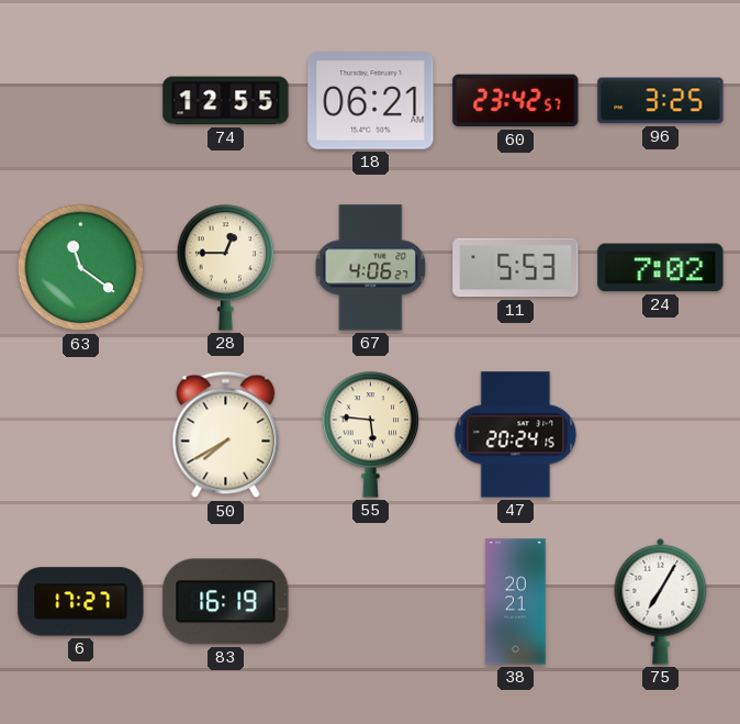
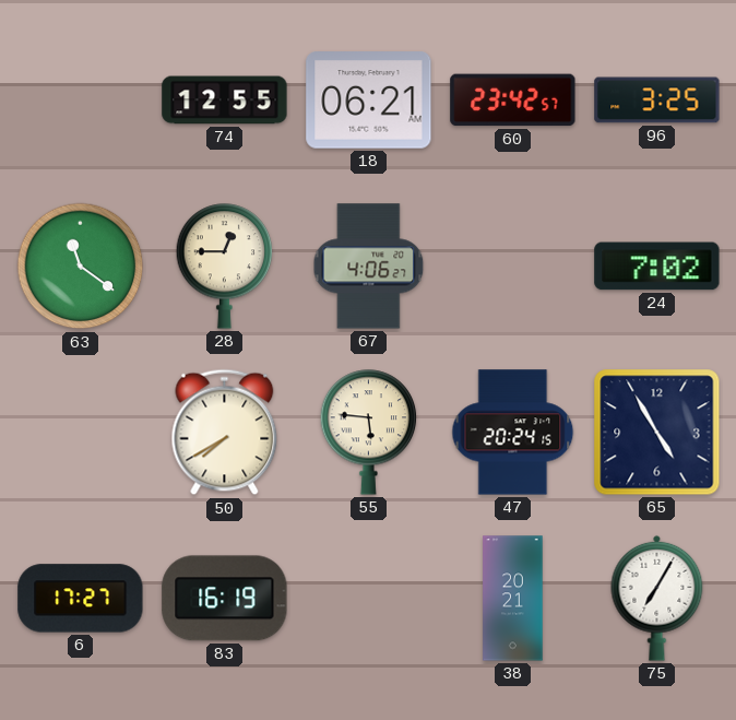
11: 5:53 -> none
65: none -> 4:55
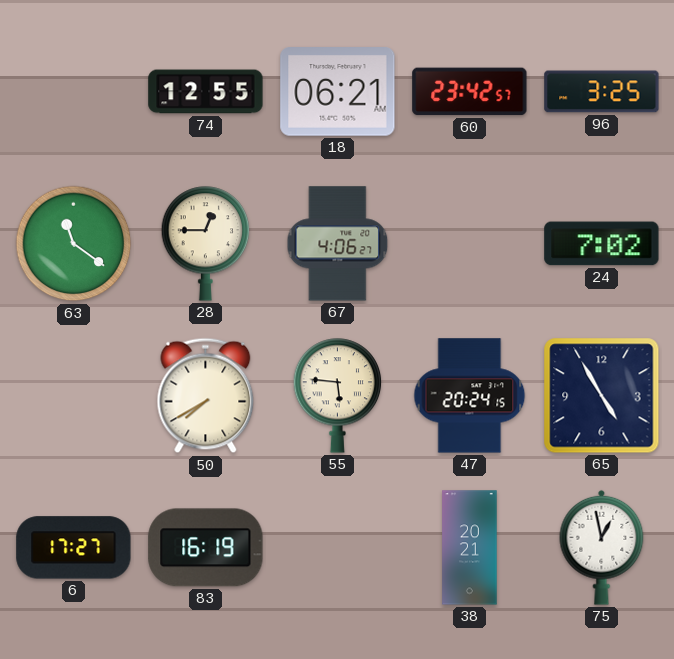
75: 7:05 -> 12:58
